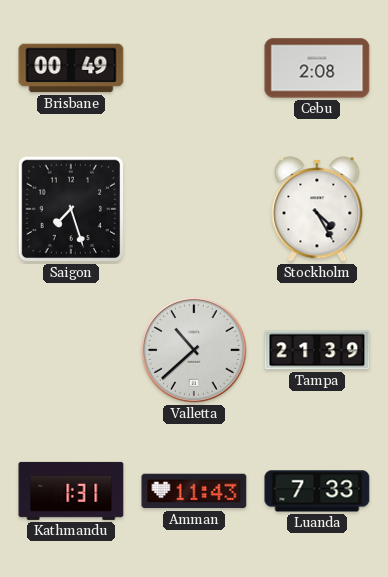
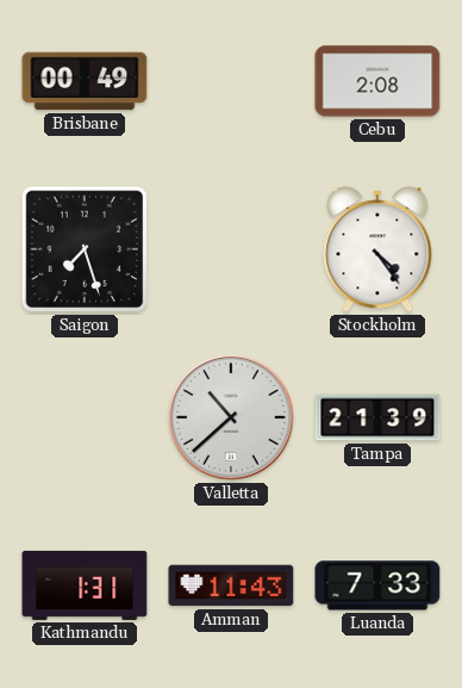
Stockholm: 4:25 -> 4:24
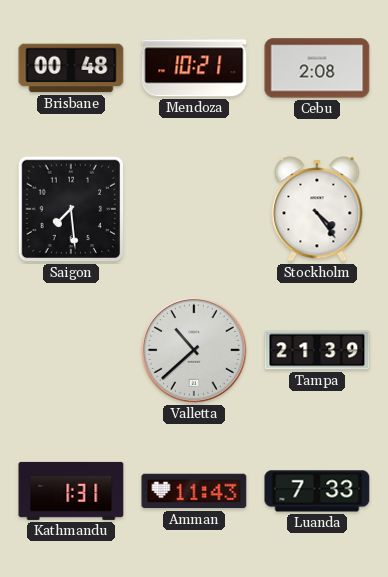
Brisbane: 00:49 -> 00:48
Mendoza: none -> 10:21
Saigon: 7:27 -> 7:29
